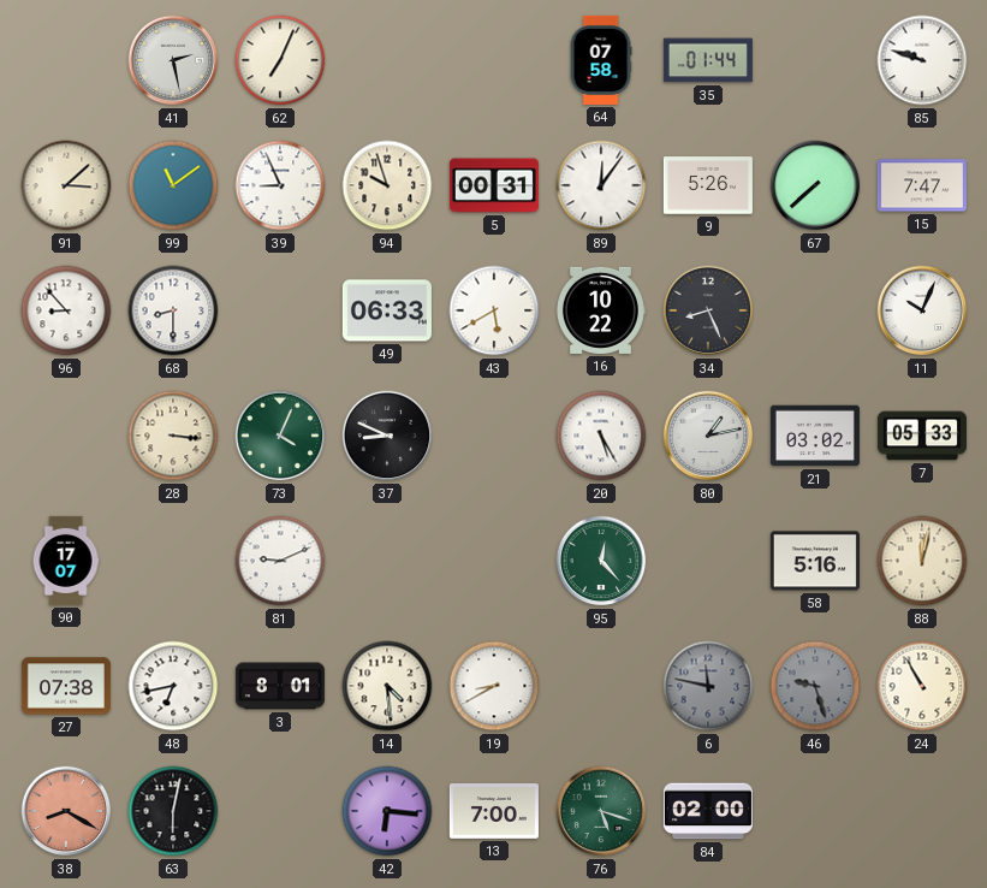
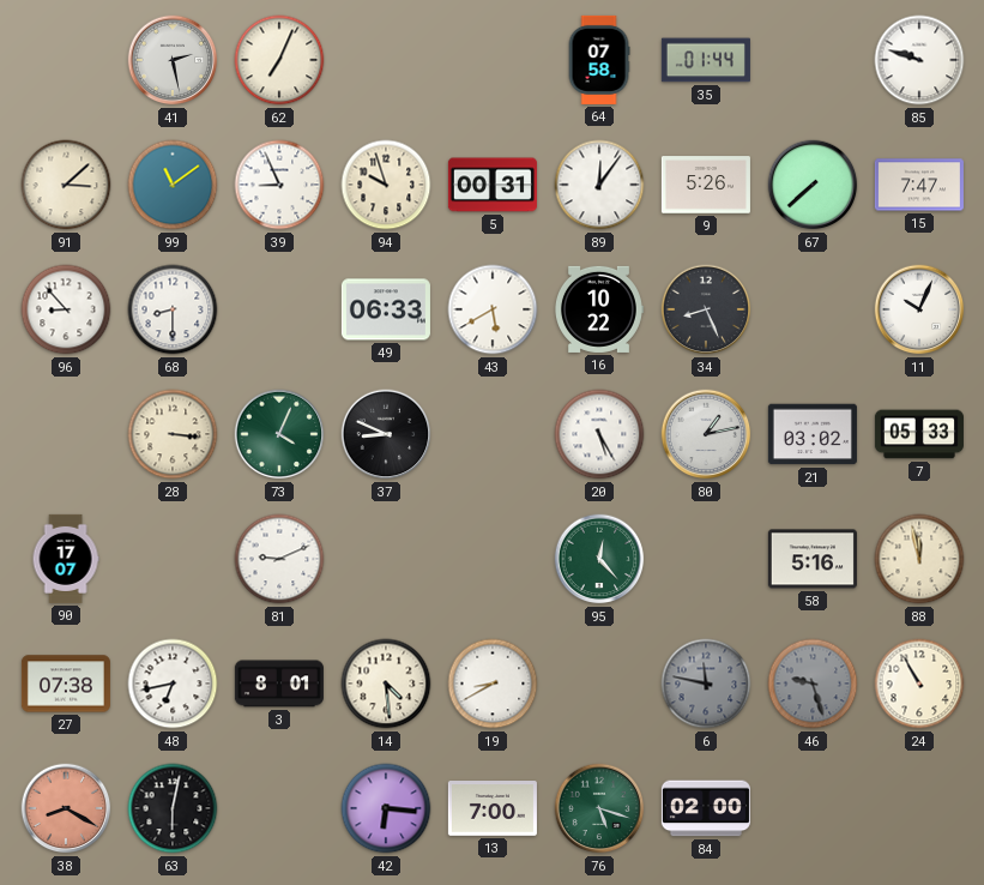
88: 12:02 -> 11:58
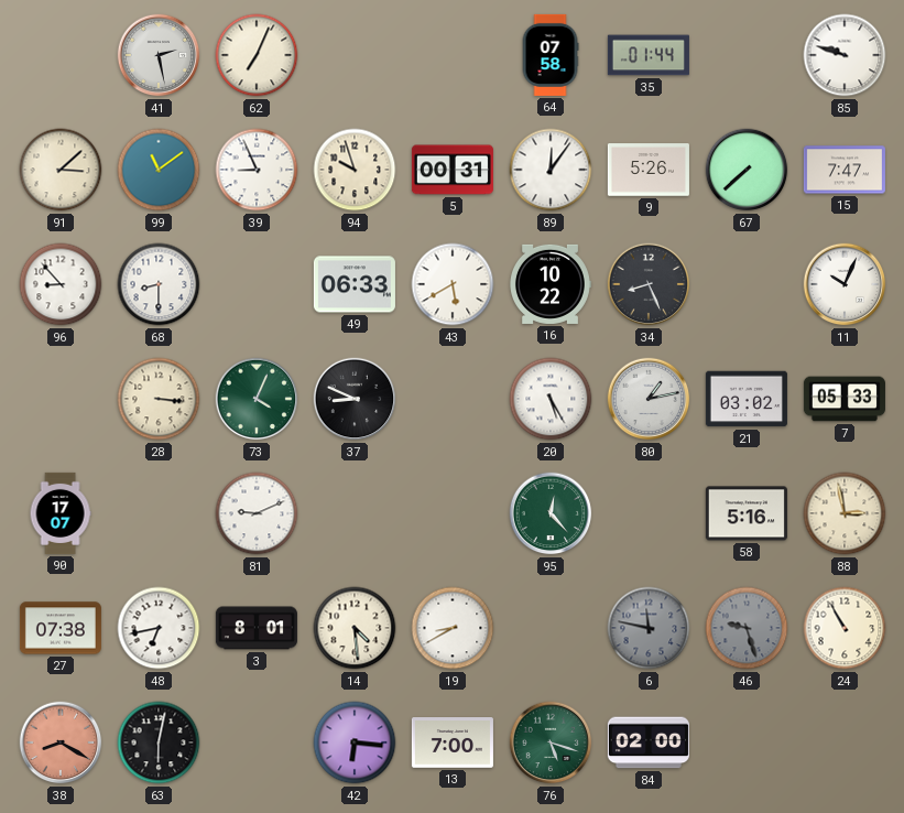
88: 11:58 -> 2:58
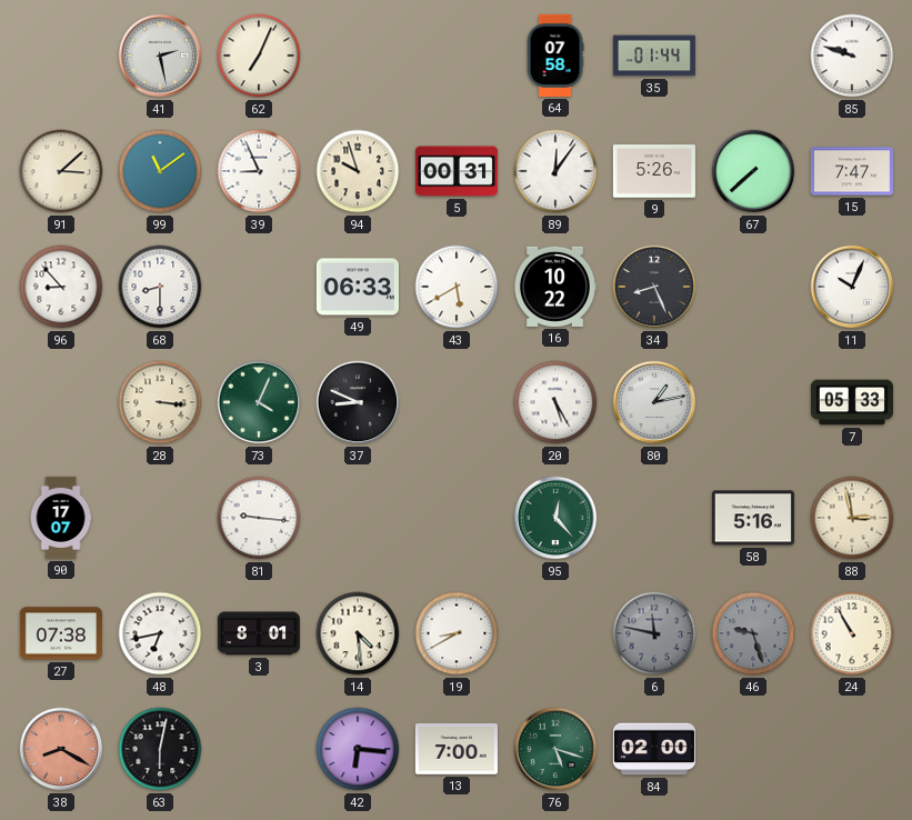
21: 03:02 -> none
81: 9:11 -> 9:16
